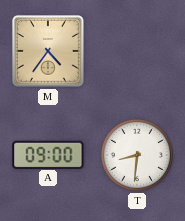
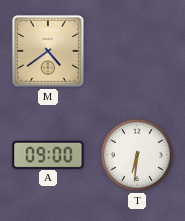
M: 4:36 -> 4:39
T: 8:31 -> 6:31
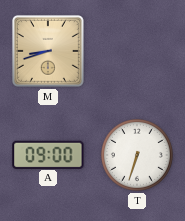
M: 4:39 -> 8:42
T: 6:31 -> 6:33
